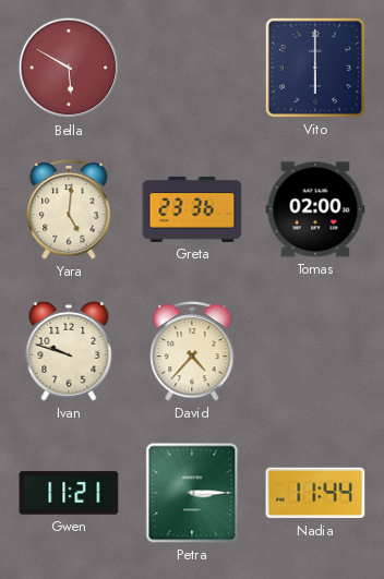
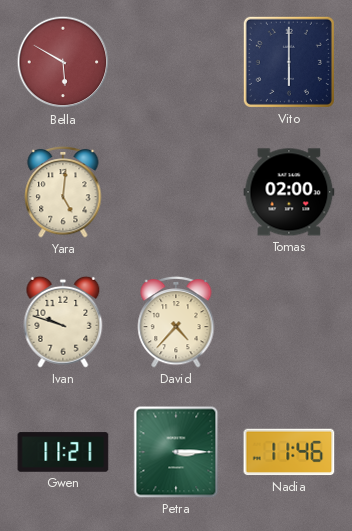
Greta: 23:36 -> none
Nadia: 11:44 -> 11:46
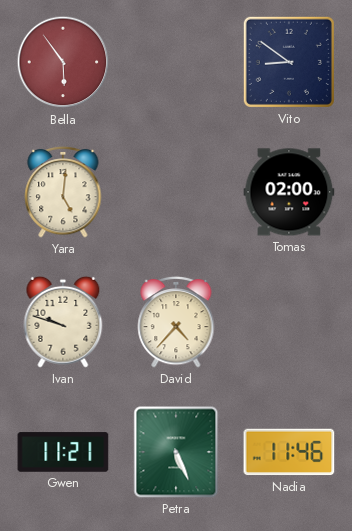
Bella: 5:50 -> 5:54
Vito: 6:00 -> 8:51
Petra: 3:15 -> 5:26
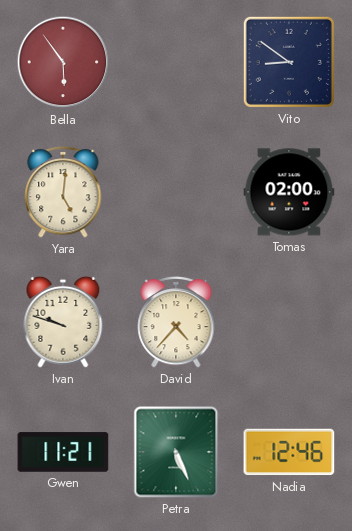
Nadia: 11:46 -> 12:46
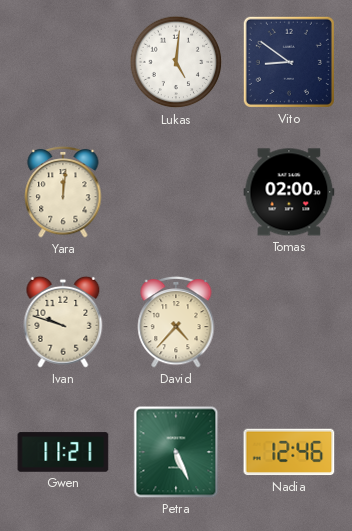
Bella: 5:54 -> none
Lukas: none -> 5:01
Yara: 5:01 -> 12:01
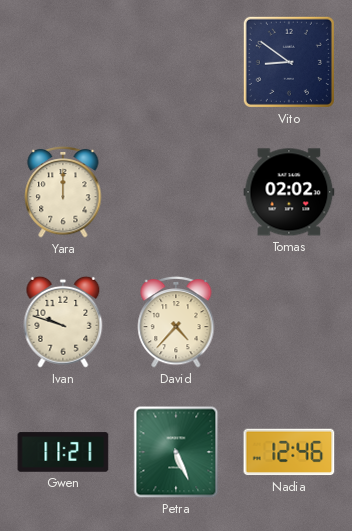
Lukas: 5:01 -> none
Yara: 12:01 -> 12:00
Tomas: 02:00 -> 02:02
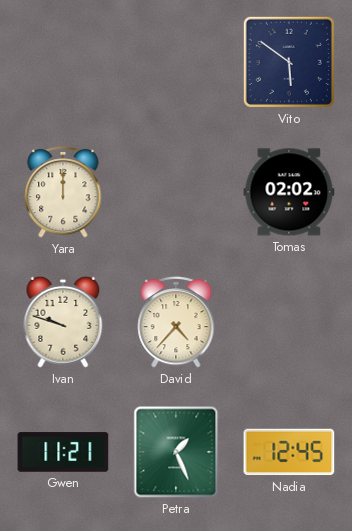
Vito: 8:51 -> 5:51
Petra: 5:26 -> 1:26
Nadia: 12:46 -> 12:45
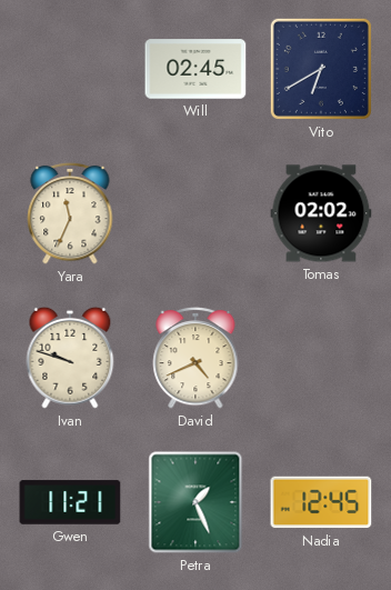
Will: none -> 02:45
Vito: 5:51 -> 6:40
Yara: 12:00 -> 11:34
David: 4:37 -> 4:41
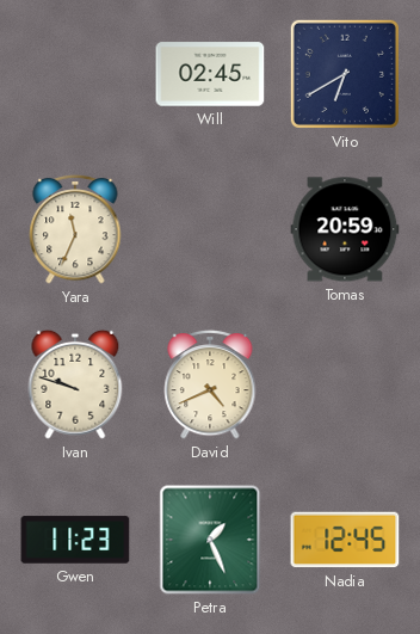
Tomas: 02:02 -> 20:59
Gwen: 11:21 -> 11:23
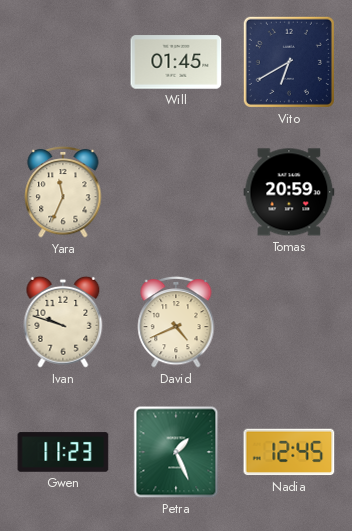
Will: 02:45 -> 01:45
